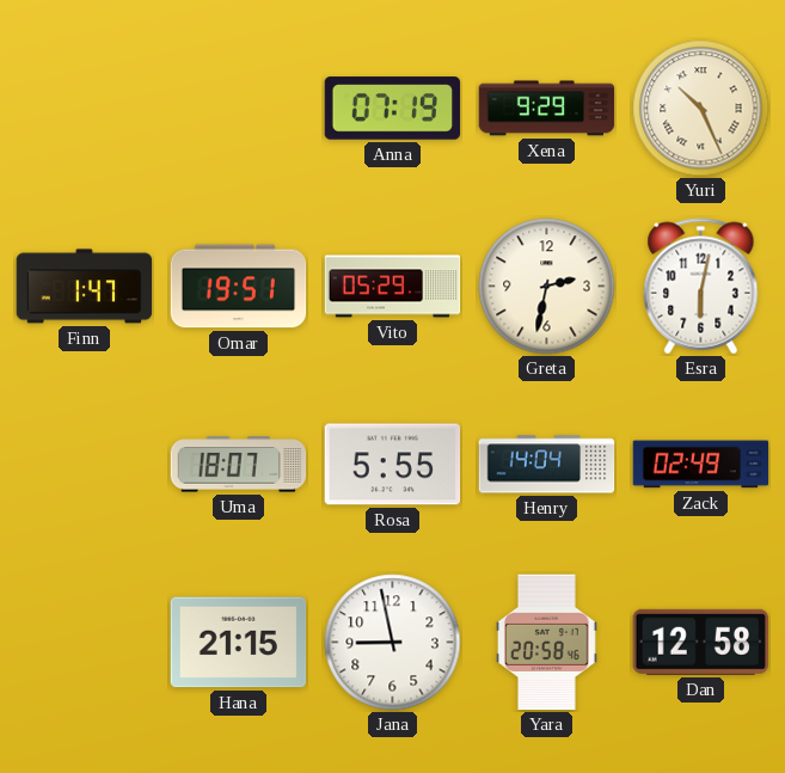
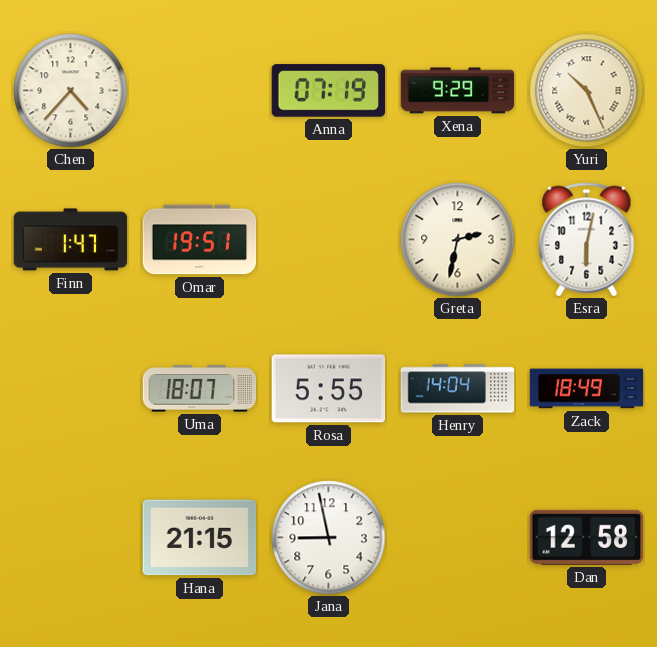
Chen: none -> 4:37
Vito: 05:29 -> none
Zack: 02:49 -> 18:49
Yara: 20:58 -> none
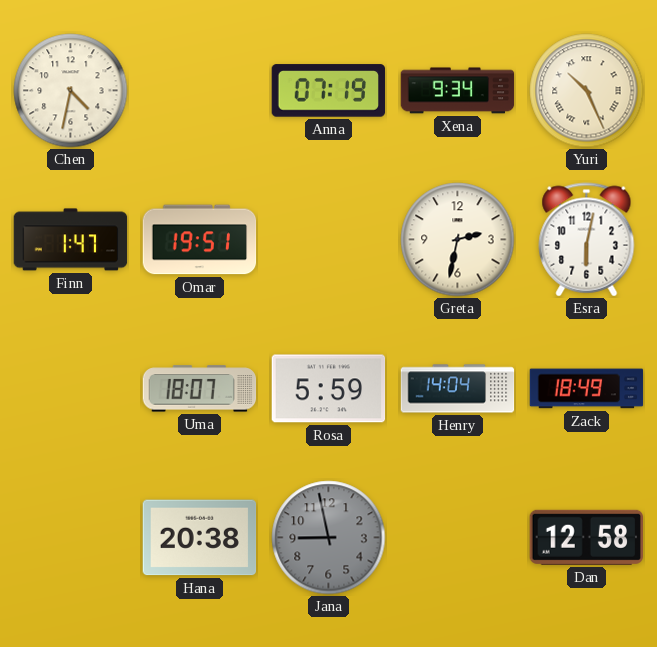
Chen: 4:37 -> 4:32
Xena: 9:29 -> 9:34
Rosa: 5:55 -> 5:59
Hana: 21:15 -> 20:38
Jana dial: white -> grey
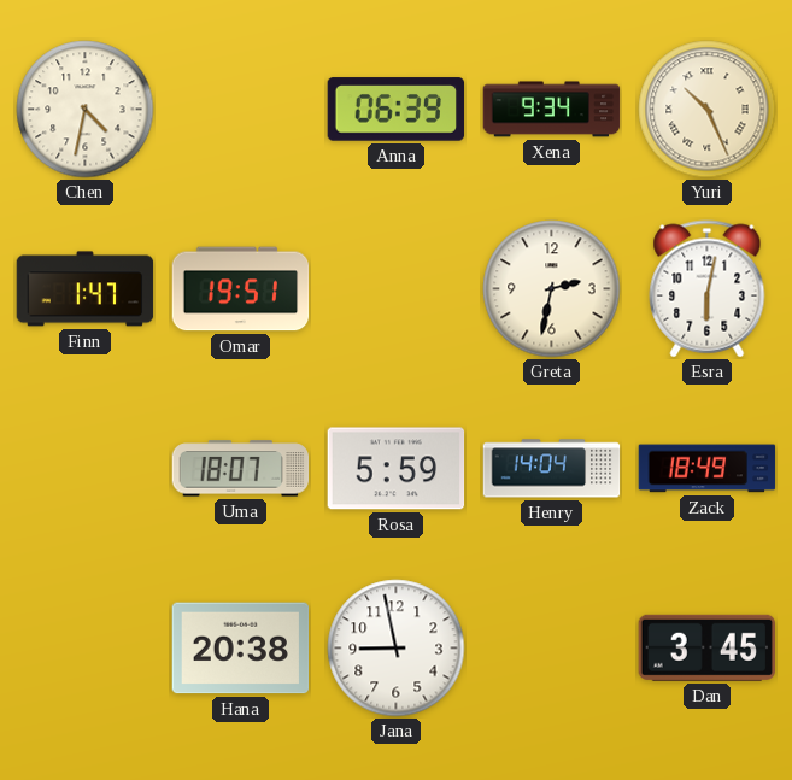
Anna: 07:19 -> 06:39
Jana dial: grey -> white
Dan: 12:58 -> 3:45
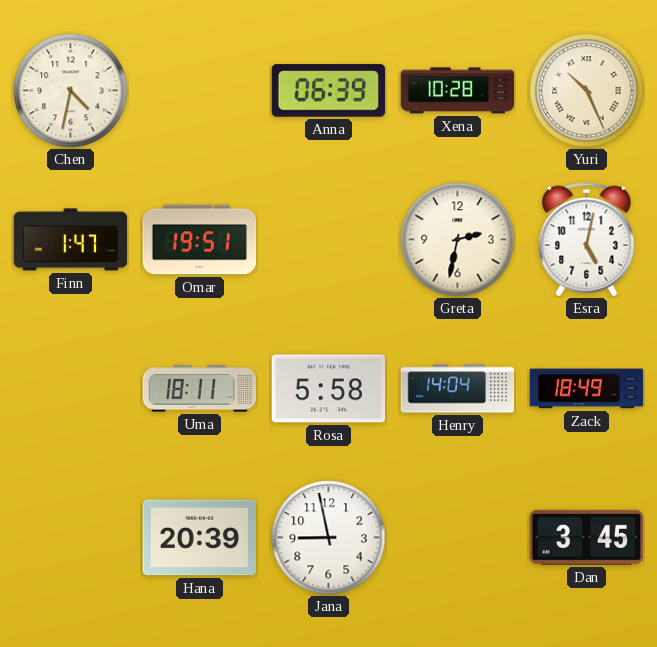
Xena: 9:34 -> 10:28
Esra: 6:02 -> 5:02
Uma: 18:07 -> 18:11
Rosa: 5:59 -> 5:58
Hana: 20:38 -> 20:39
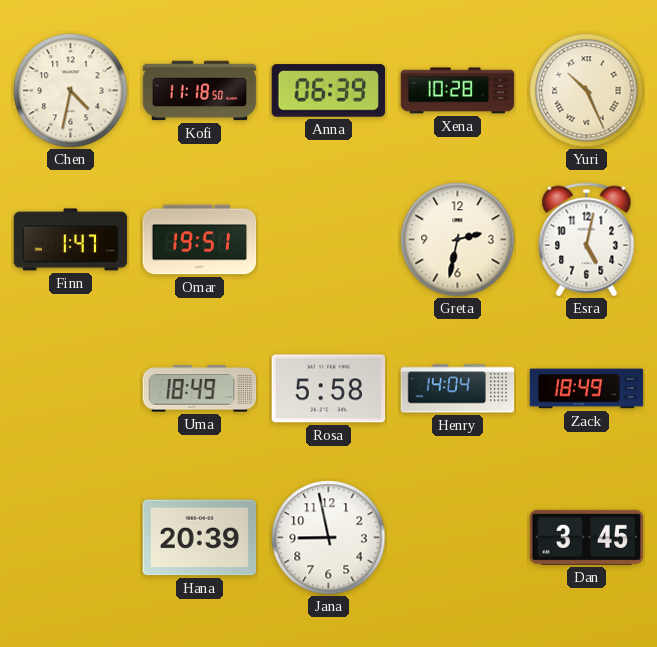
Kofi: none -> 11:18
Uma: 18:11 -> 18:49
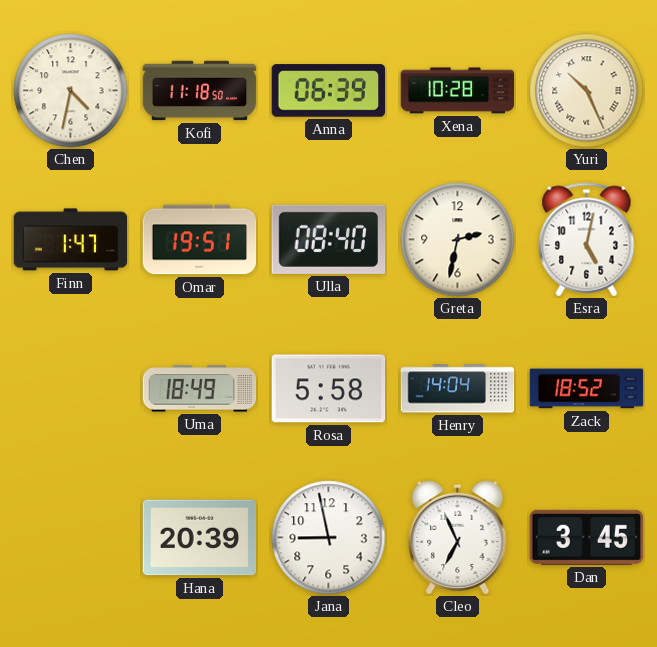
Ulla: none -> 08:40
Zack: 18:49 -> 18:52
Cleo: none -> 6:56
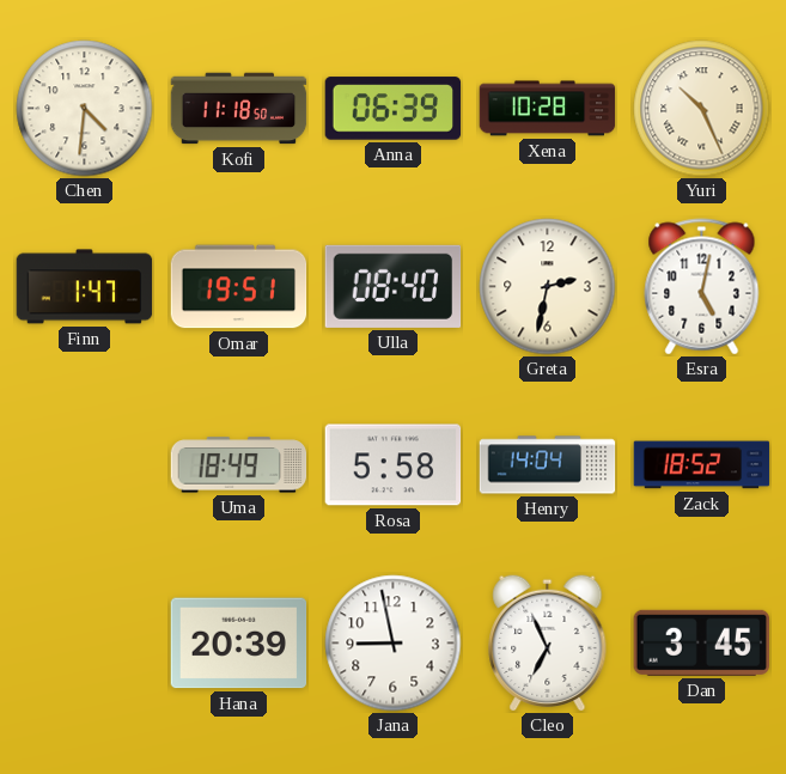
Chen: 4:32 -> 4:31
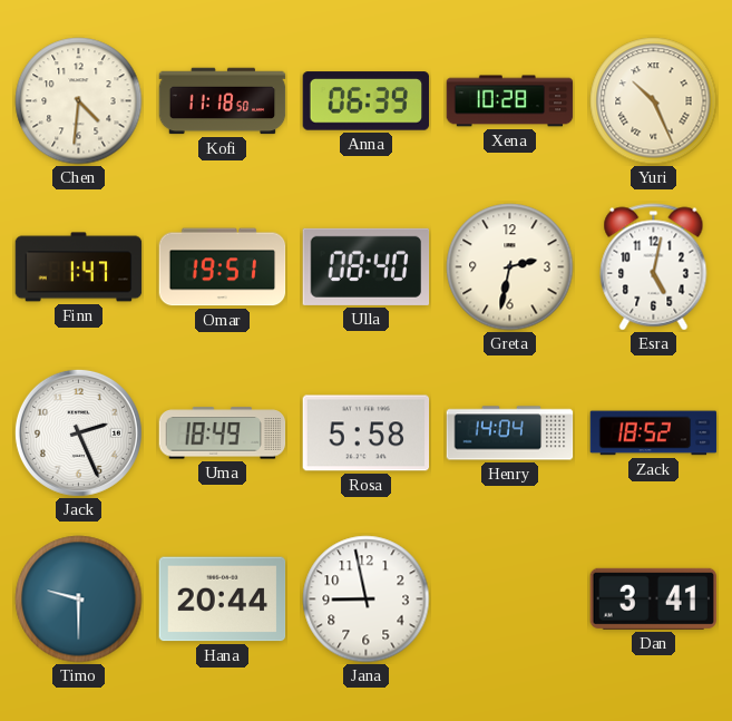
Jack: none -> 2:26
Timo: none -> 9:30
Hana: 20:39 -> 20:44
Cleo: 6:56 -> none
Dan: 3:45 -> 3:41
